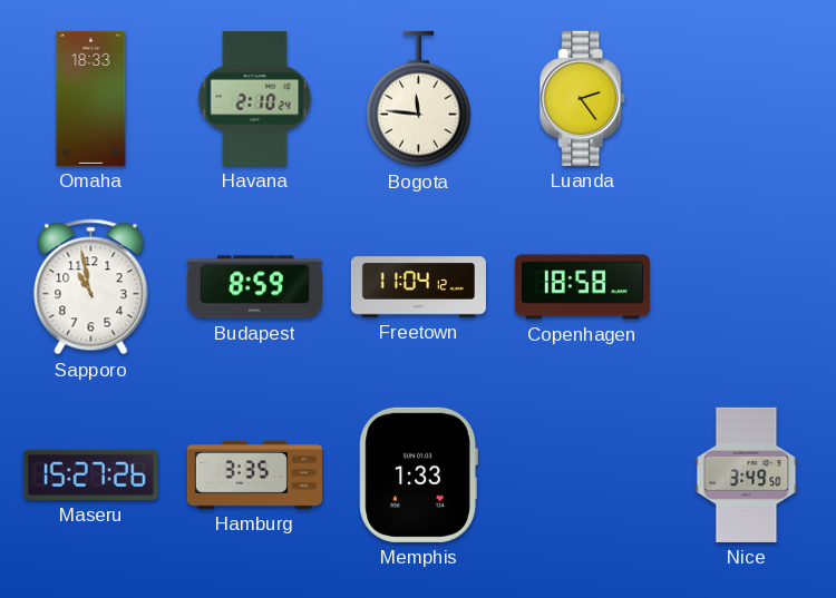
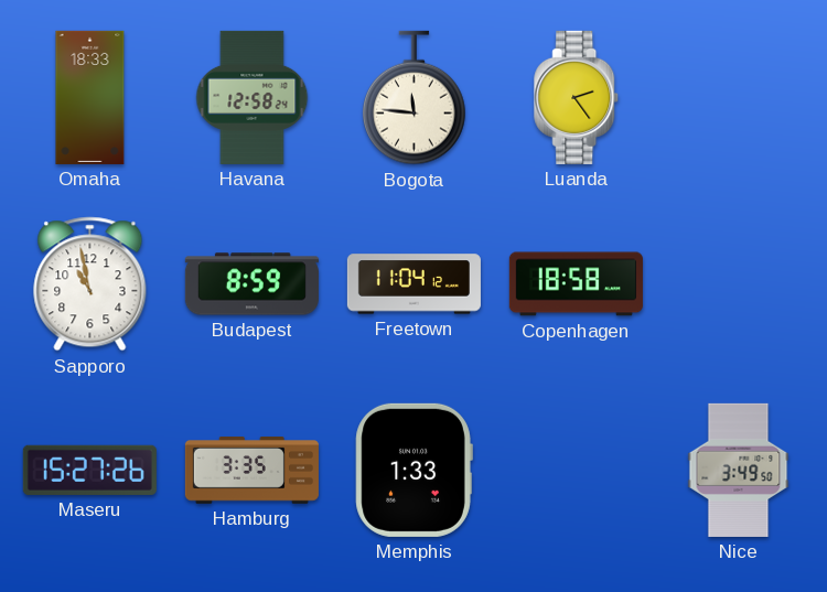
Havana: 2:10 -> 12:58
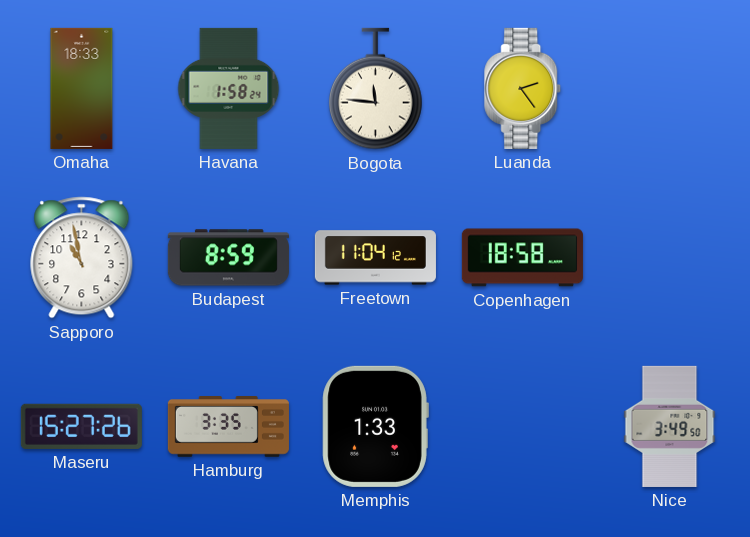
Havana: 12:58 -> 1:58
